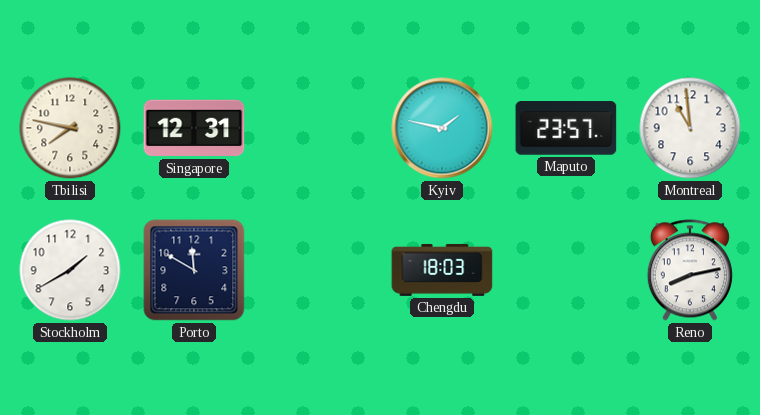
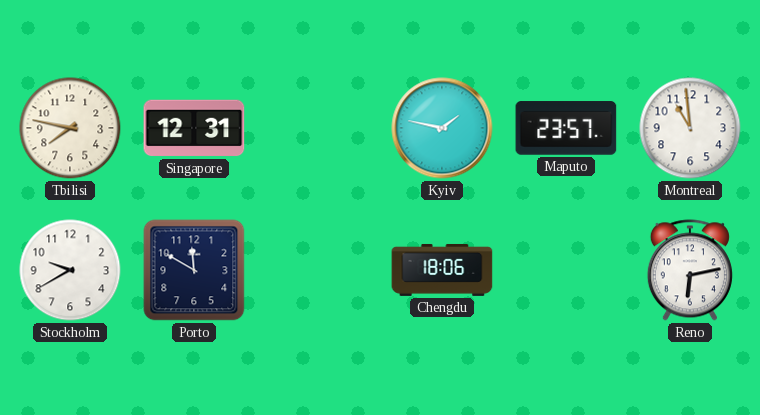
Stockholm: 1:40 -> 9:40
Chengdu: 18:03 -> 18:06
Reno: 8:13 -> 6:13
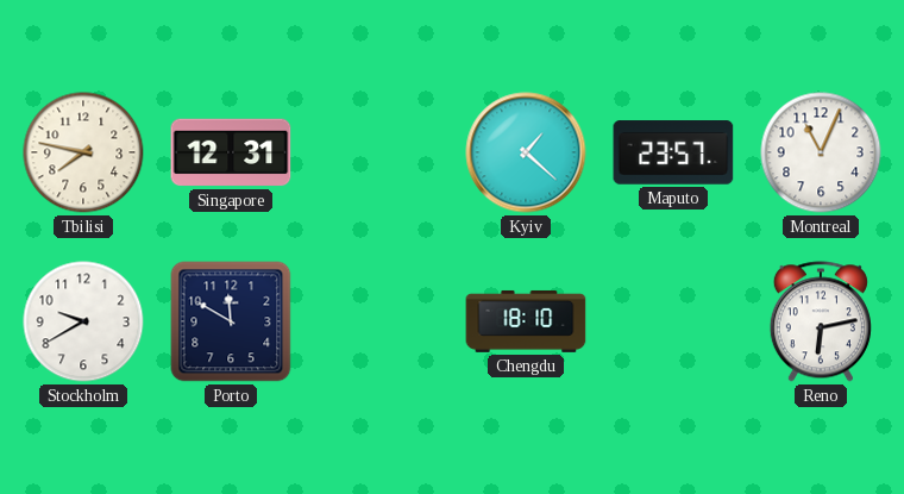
Kyiv: 1:47 -> 1:22
Montreal: 10:59 -> 11:04
Chengdu: 18:06 -> 18:10
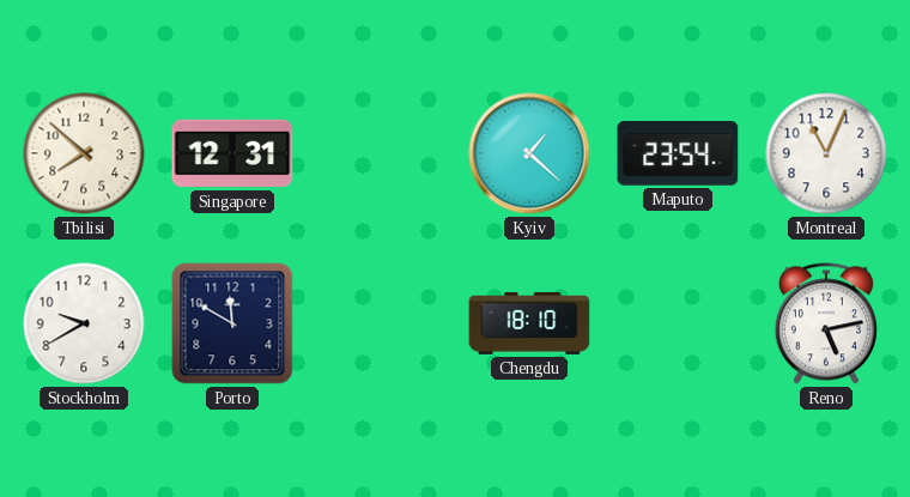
Tbilisi: 7:47 -> 7:52
Maputo: 23:57 -> 23:54
Reno: 6:13 -> 5:13
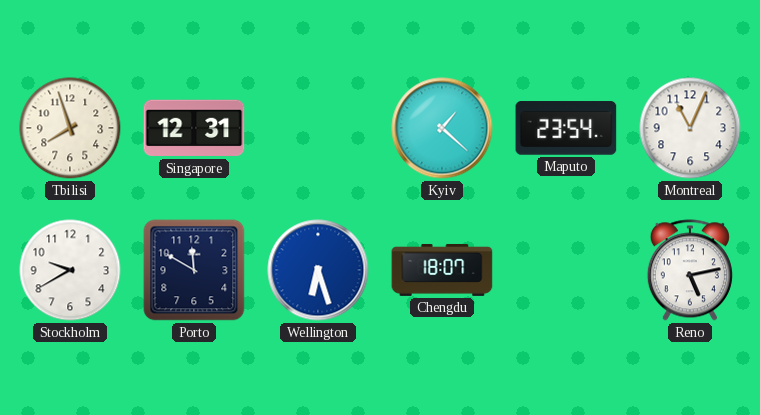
Tbilisi: 7:52 -> 7:57
Wellington: none -> 6:27
Chengdu: 18:10 -> 18:07
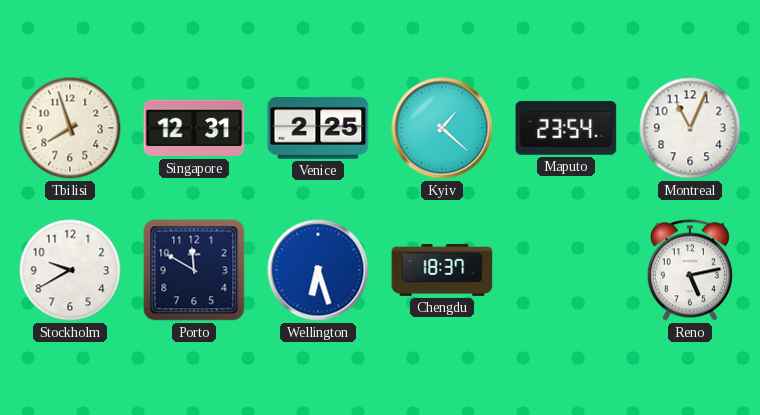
Venice: none -> 2:25
Chengdu: 18:07 -> 18:37
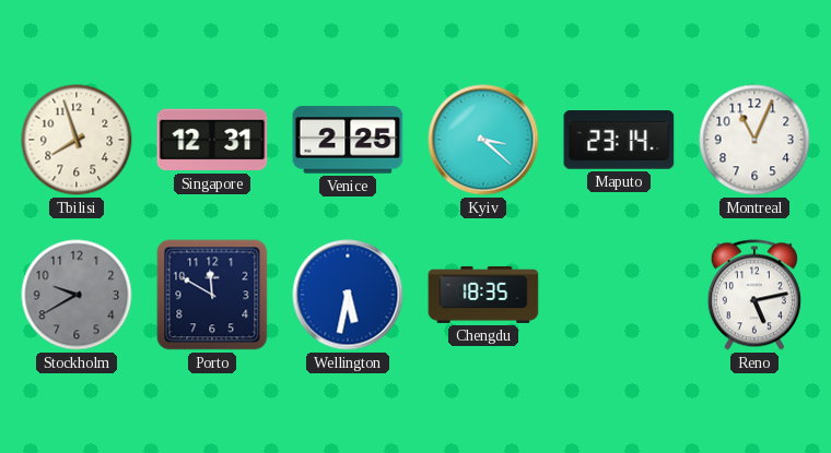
Kyiv: 1:22 -> 3:22
Maputo: 23:54 -> 23:14
Stockholm dial: white -> grey
Wellington: 6:27 -> 5:32
Chengdu: 18:37 -> 18:35
